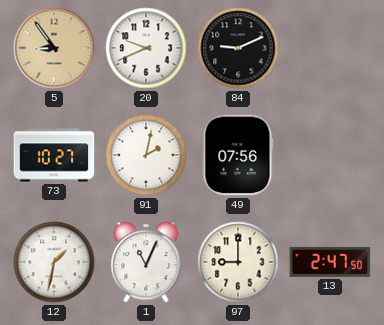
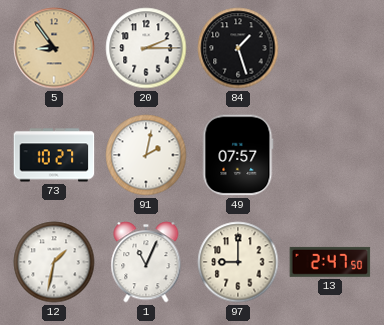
20: 9:41 -> 2:15
84: 9:11 -> 1:27
49: 07:56 -> 07:57
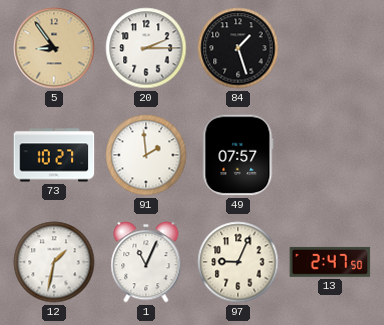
91: 2:02 -> 1:59
97: 9:00 -> 9:04
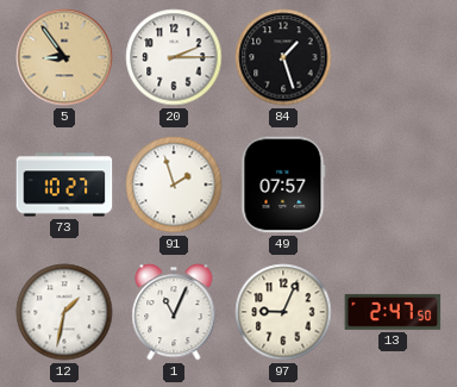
91: 1:59 -> 1:57
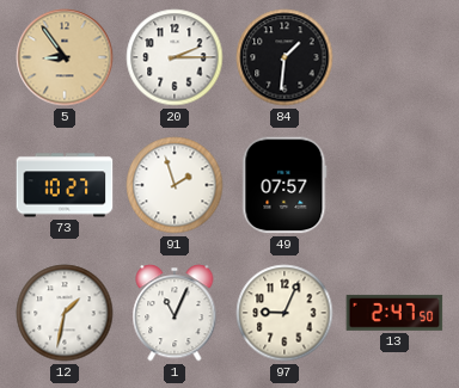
84: 1:27 -> 1:31
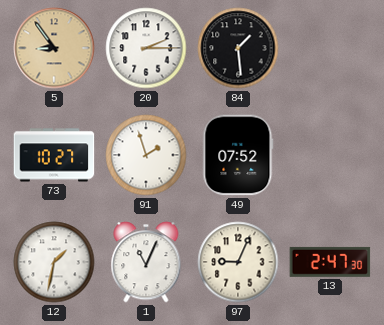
84: 1:31 -> 1:29
49: 07:57 -> 07:52
13: 2:47:50 -> 2:47:30
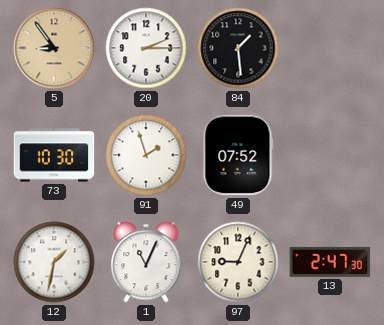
73: 10:27 -> 10:30
